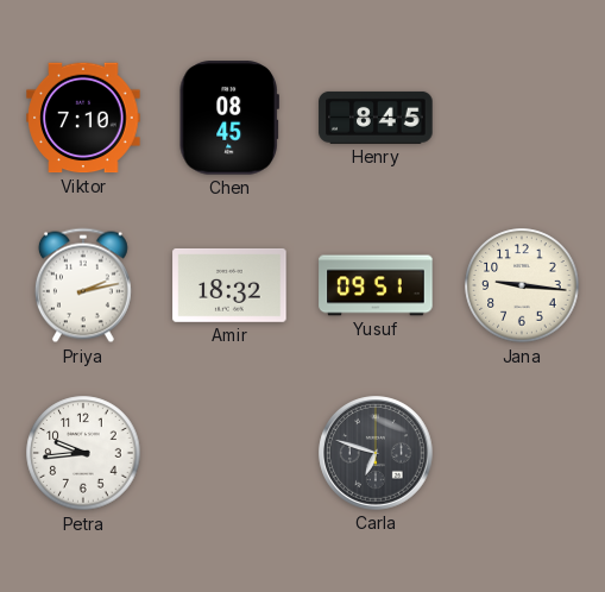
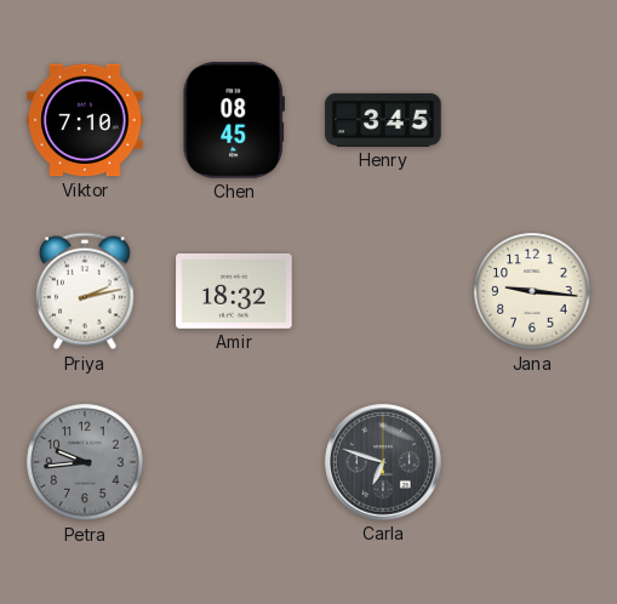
Henry: 8:45 -> 3:45
Yusuf: 09:51 -> none
Petra dial: white -> grey
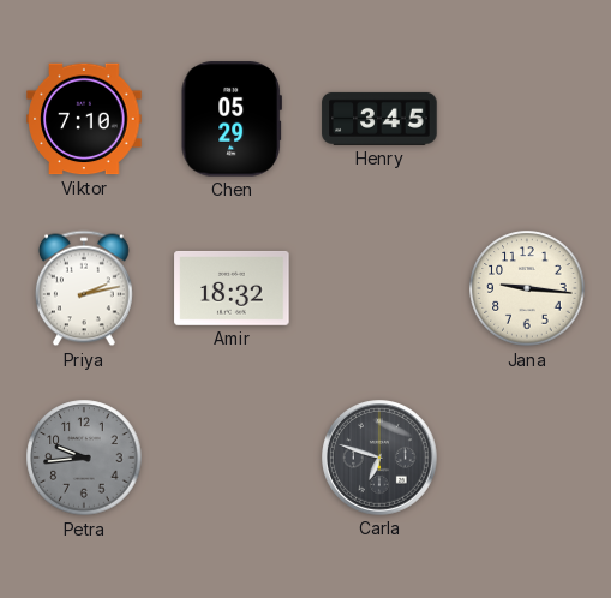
Chen: 08:45 -> 05:29
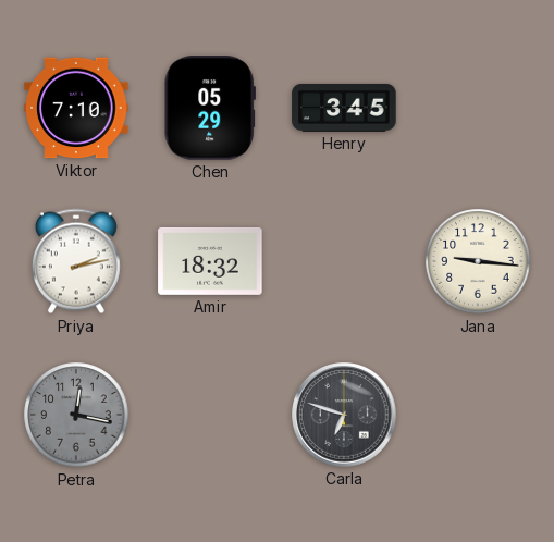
Petra: 9:44 -> 12:17
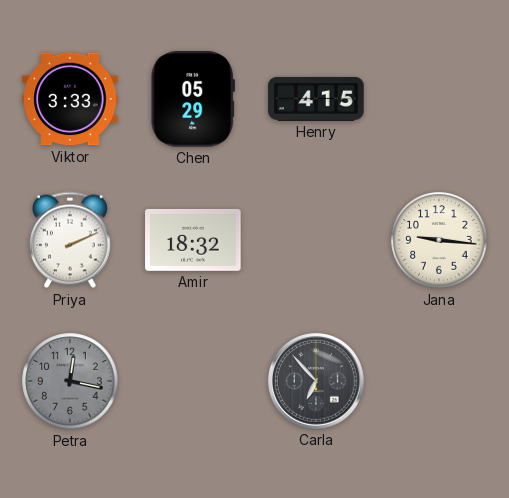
Viktor: 7:10 -> 3:33
Henry: 3:45 -> 4:15
Priya: 2:13 -> 2:11
Carla: 6:48 -> 6:53
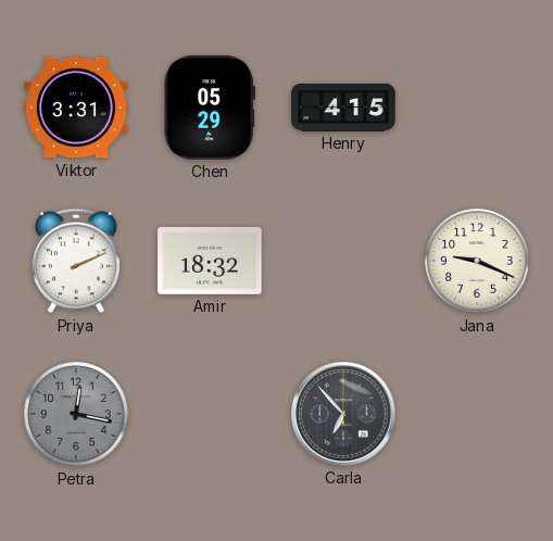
Viktor: 3:33 -> 3:31
Jana: 9:16 -> 9:19
